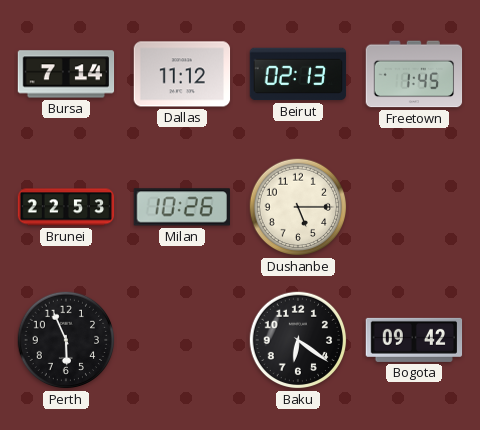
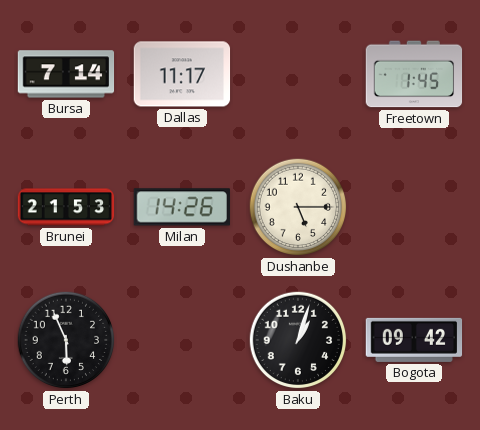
Dallas: 11:12 -> 11:17
Beirut: 02:13 -> none
Brunei: 22:53 -> 21:53
Milan: 10:26 -> 14:26
Baku: 6:21 -> 1:03
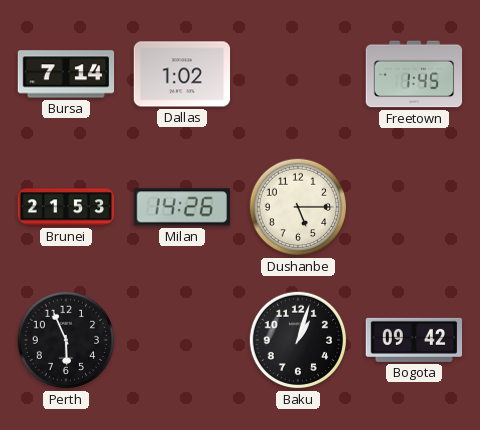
Dallas: 11:17 -> 1:02
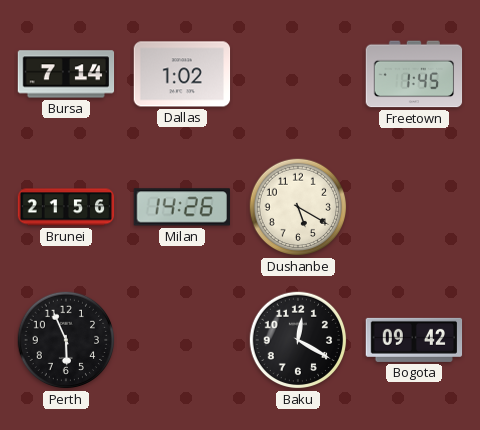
Brunei: 21:53 -> 21:56
Dushanbe: 5:15 -> 5:20
Baku: 1:03 -> 12:20
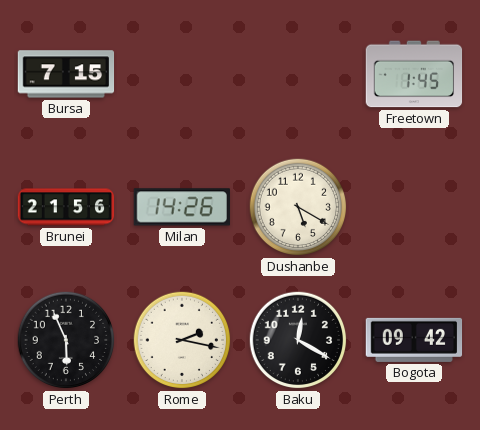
Bursa: 7:14 -> 7:15
Dallas: 1:02 -> none
Rome: none -> 2:17
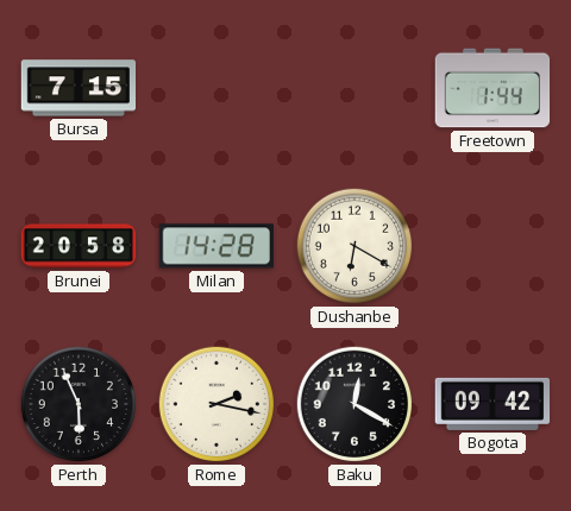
Freetown: 1:45 -> 1:44
Brunei: 21:56 -> 20:58
Milan: 14:26 -> 14:28
Dushanbe: 5:20 -> 6:20
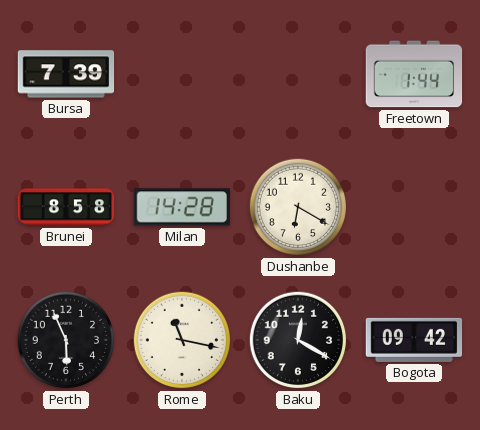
Bursa: 7:15 -> 7:39
Brunei: 20:58 -> 8:58
Rome: 2:17 -> 11:17
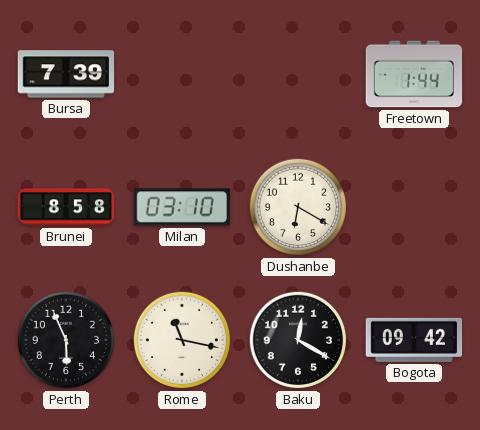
Milan: 14:28 -> 03:10
